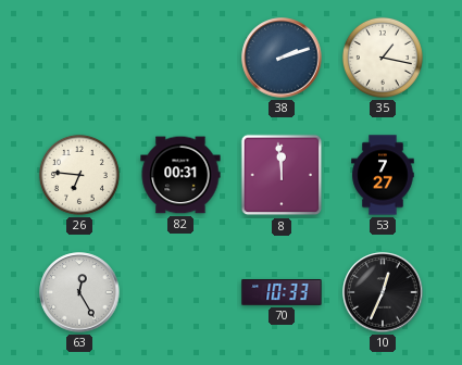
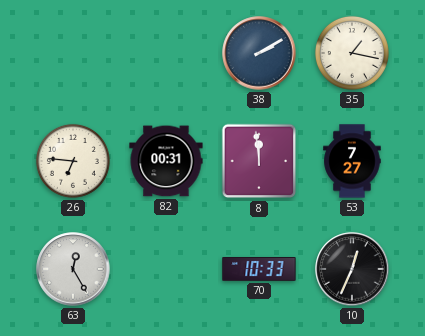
38: 2:12 -> 2:10
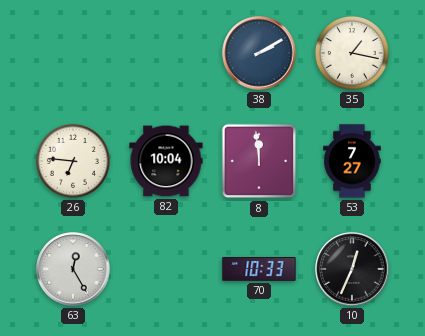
82: 00:31 -> 10:04
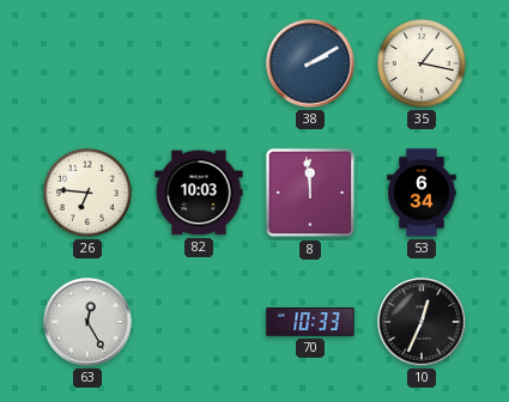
82: 10:04 -> 10:03
53: 7:27 -> 6:34
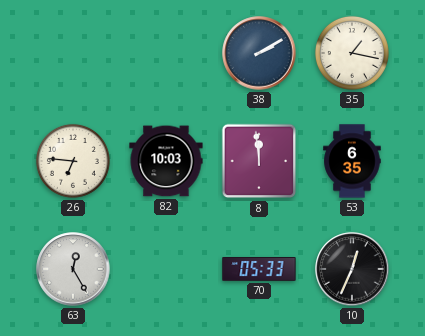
53: 6:34 -> 6:35
70: 10:33 -> 05:33
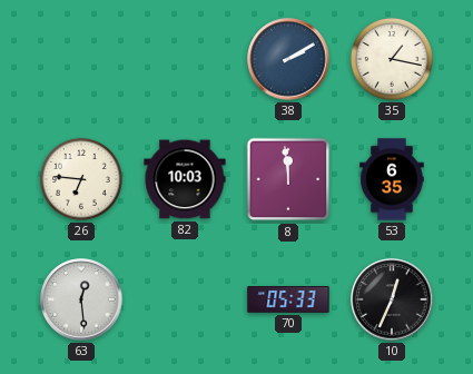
63: 12:25 -> 12:29
